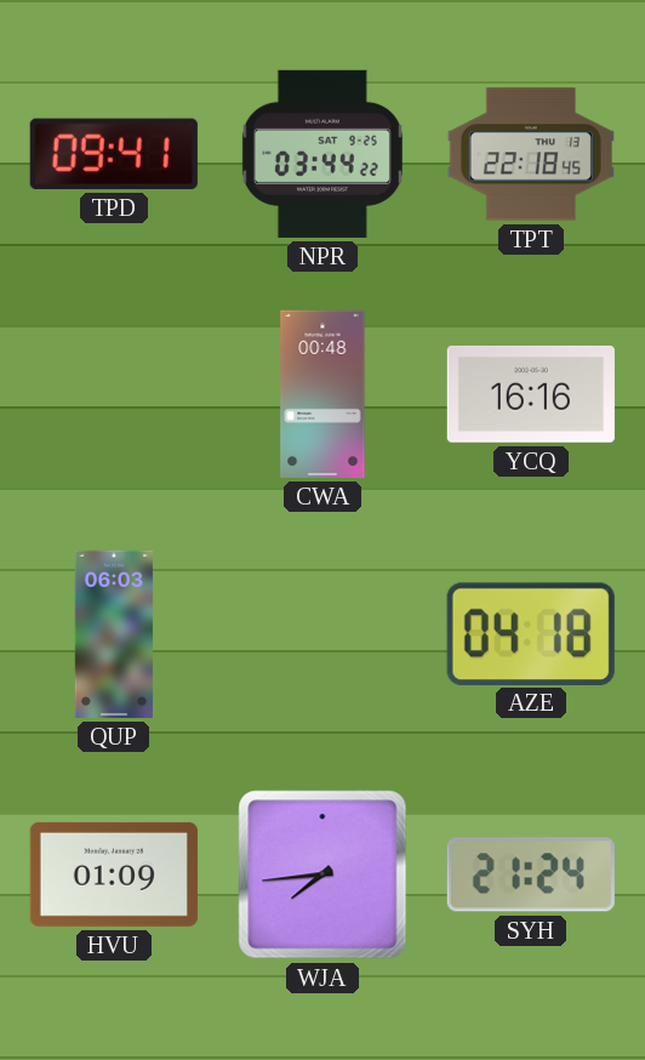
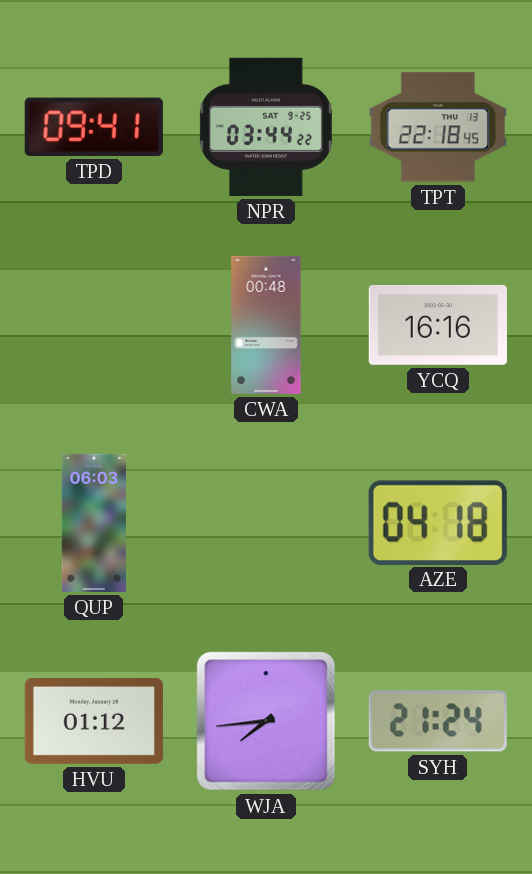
HVU: 01:09 -> 01:12
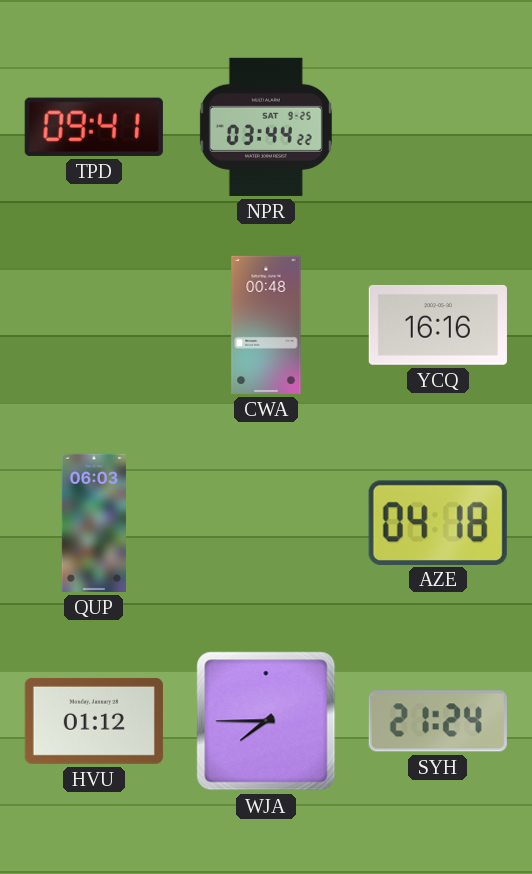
TPT: 22:18 -> none
WJA: 7:44 -> 7:45
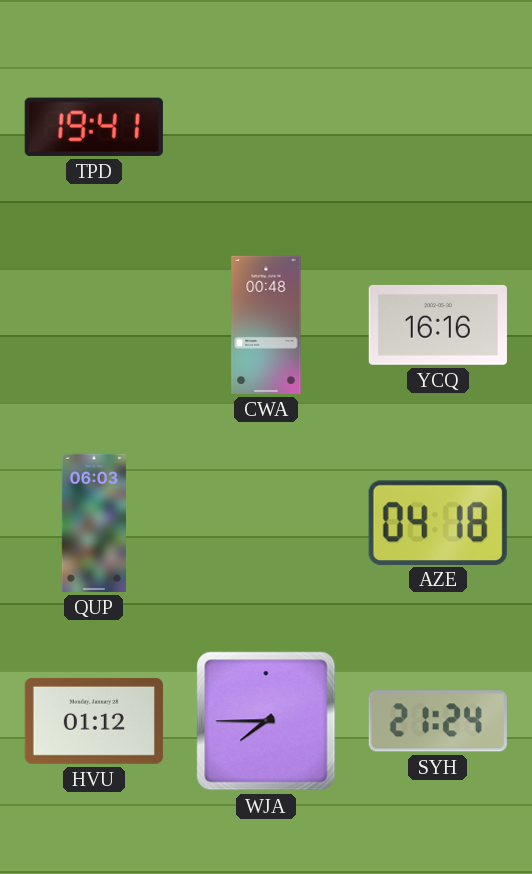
TPD: 09:41 -> 19:41
NPR: 03:44 -> none
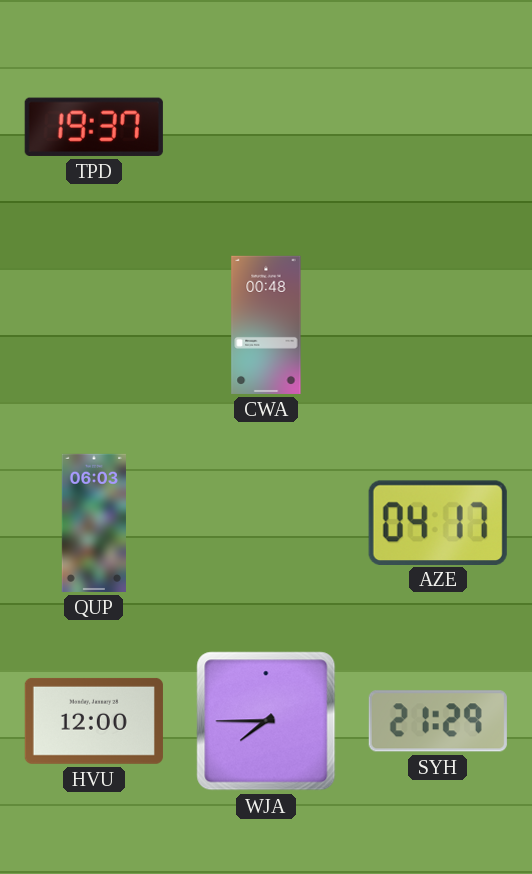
TPD: 19:41 -> 19:37
YCQ: 16:16 -> none
AZE: 04:18 -> 04:17
HVU: 01:12 -> 12:00
SYH: 21:24 -> 21:29
